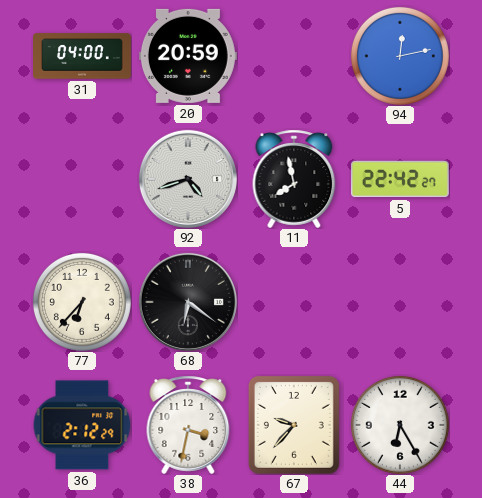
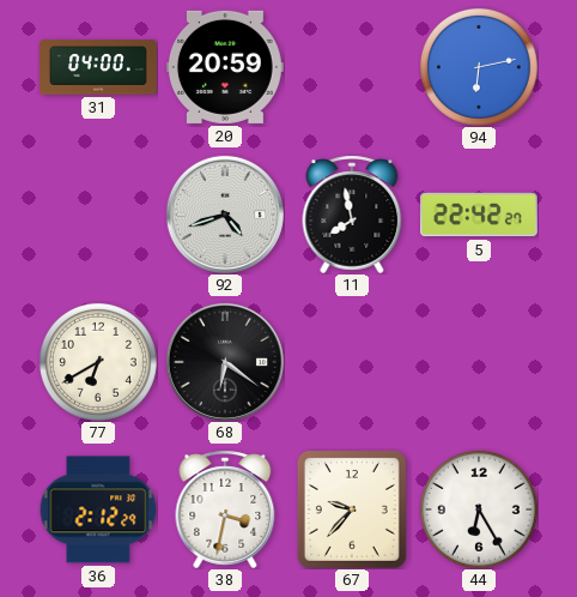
94: 12:13 -> 6:13
77: 6:37 -> 6:40
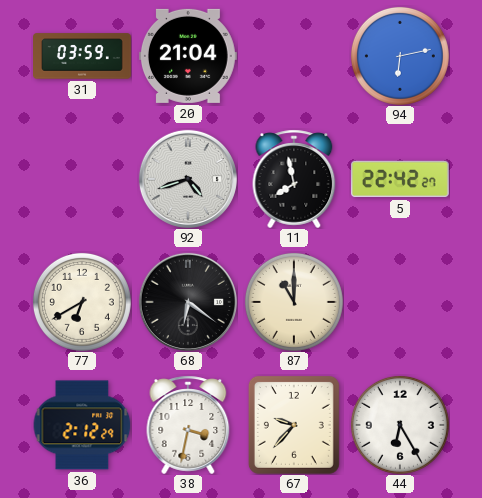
31: 04:00 -> 03:59
20: 20:59 -> 21:04
87: none -> 11:00
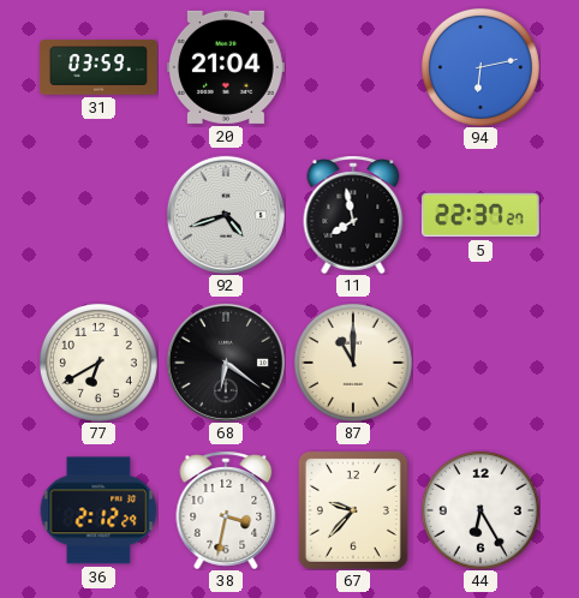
5: 22:42 -> 22:37
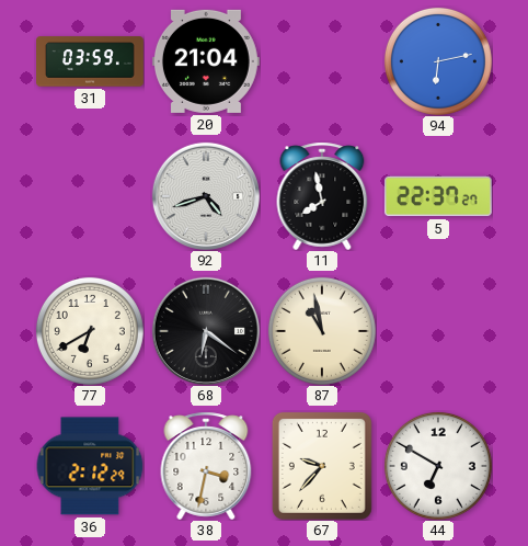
87: 11:00 -> 10:58
44: 6:25 -> 6:50
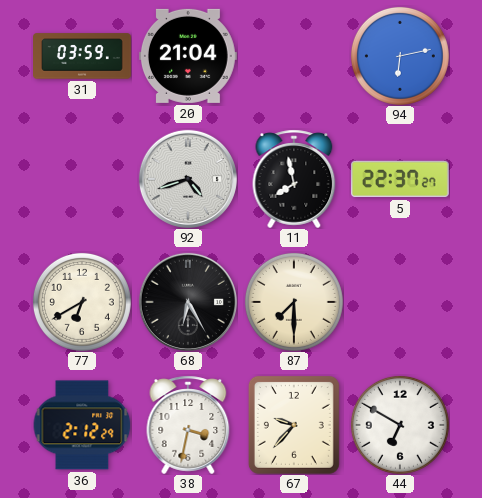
68: 6:21 -> 6:25
87: 10:58 -> 7:30
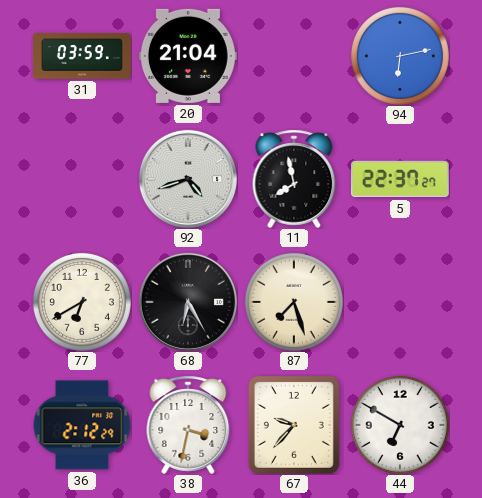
87: 7:30 -> 7:27
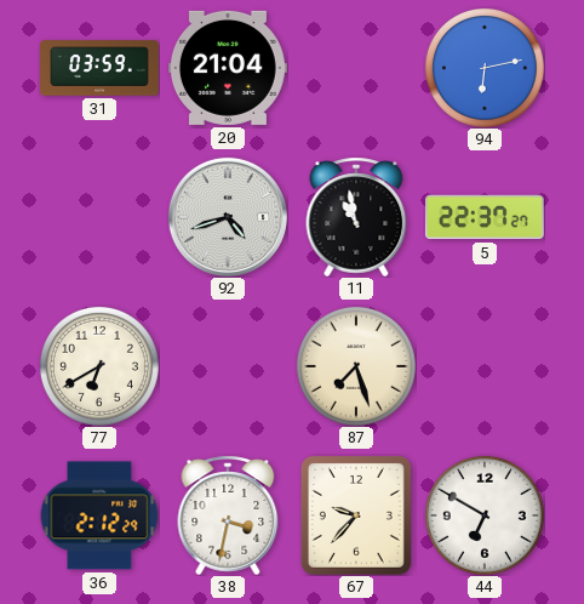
11: 7:58 -> 10:58
68: 6:25 -> none
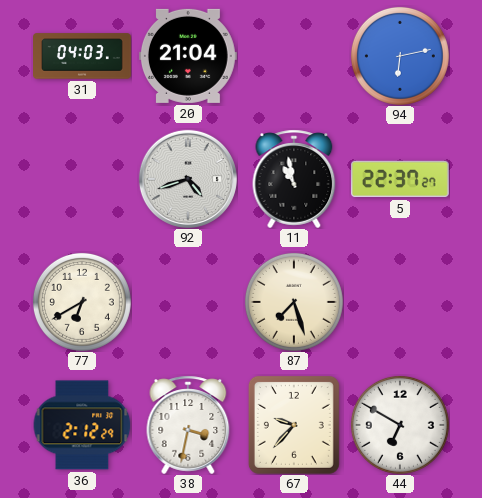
31: 03:59 -> 04:03
